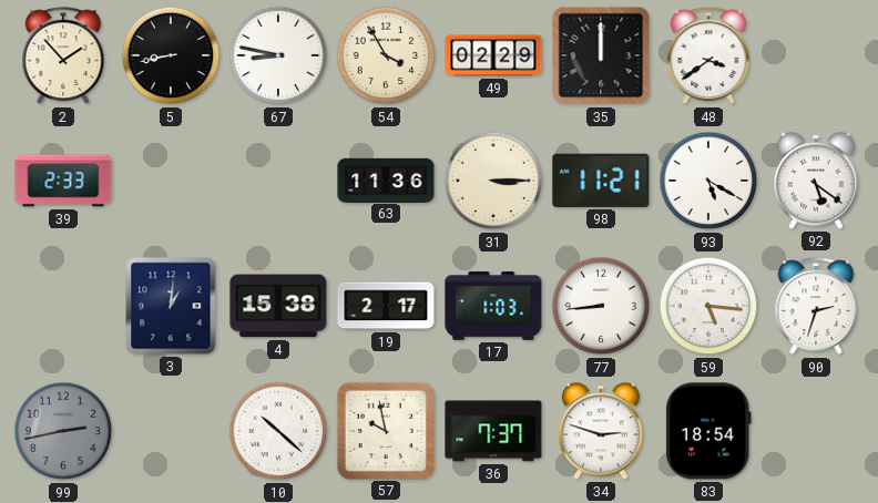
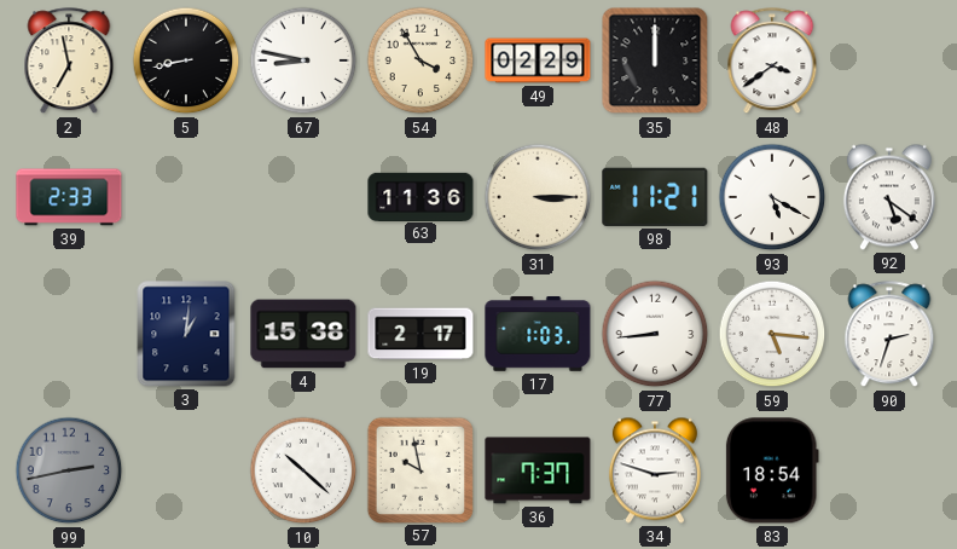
2: 1:53 -> 6:58
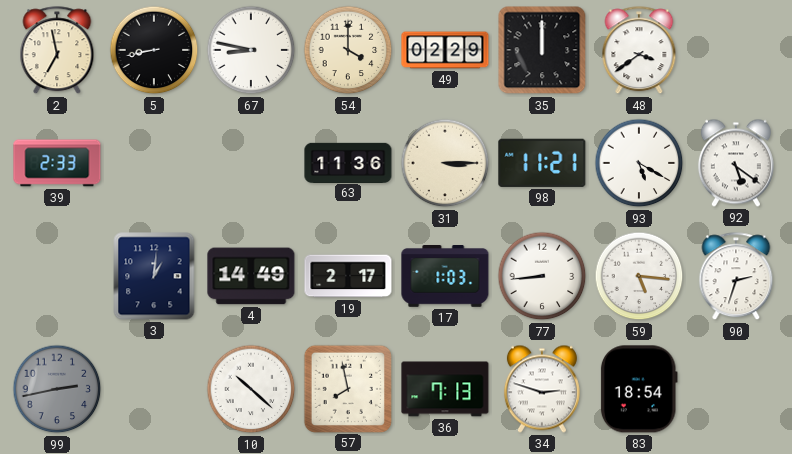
54: 3:55 -> 4:00
4: 15:38 -> 14:49
57: 9:58 -> 7:58
36: 7:37 -> 7:13
